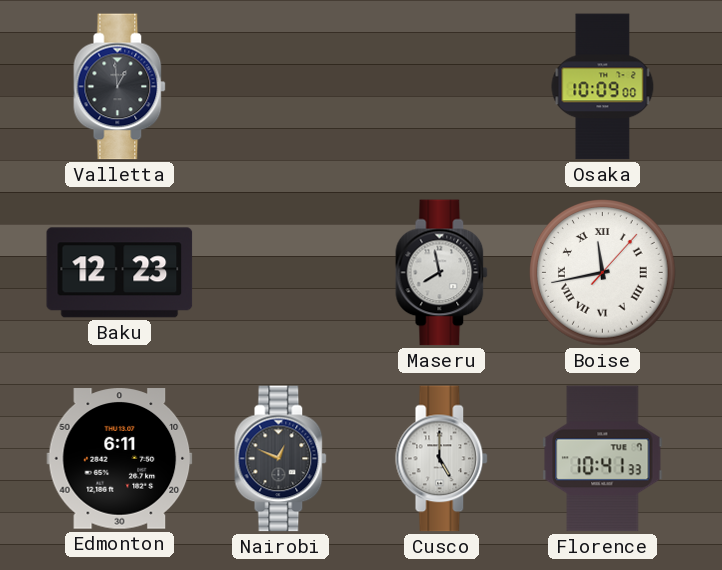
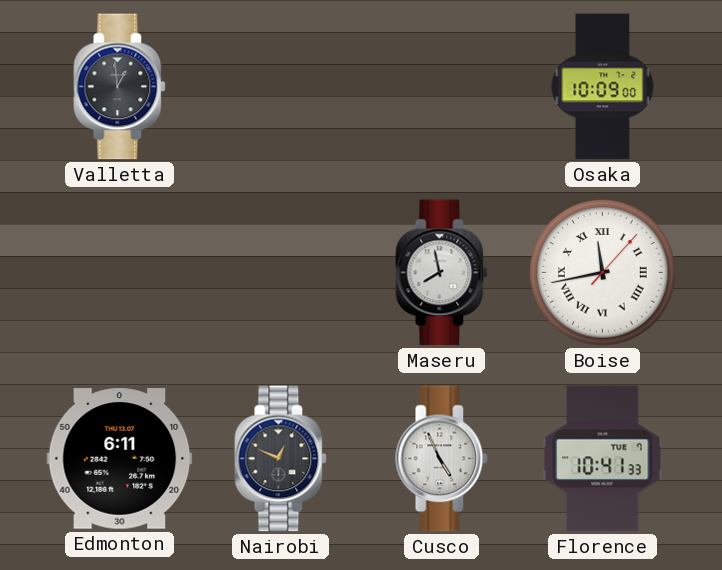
Baku: 12:23 -> none
Cusco: 5:00 -> 4:56
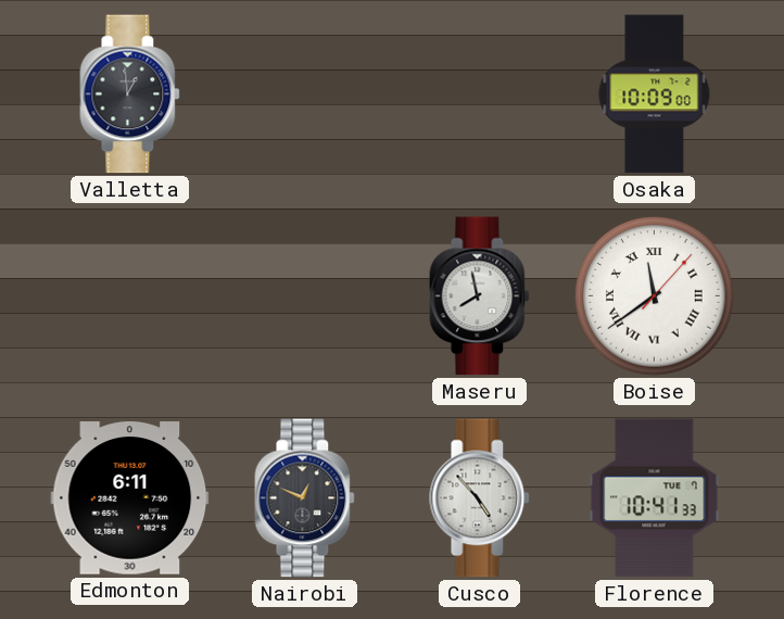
Boise: 11:43 -> 11:39
Cusco: 4:56 -> 4:53
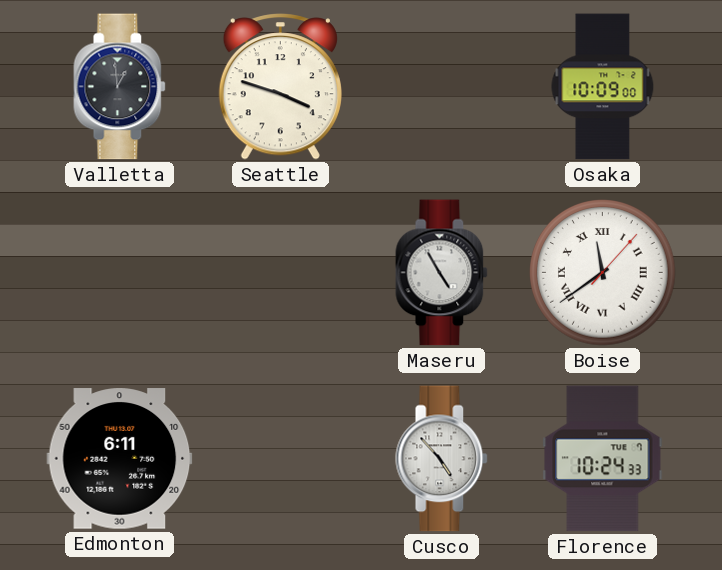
Seattle: none -> 3:48
Maseru: 7:58 -> 4:55
Nairobi: 12:49 -> none
Florence: 10:41 -> 10:24
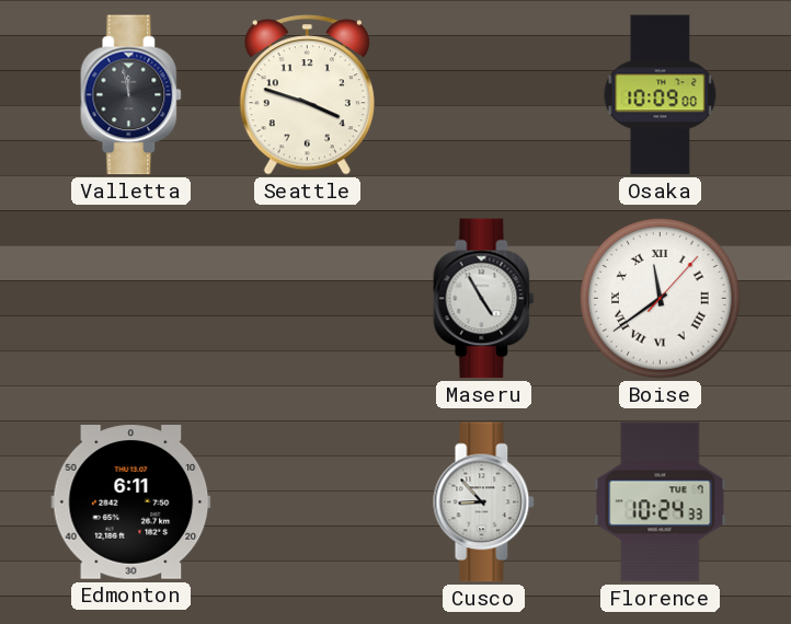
Valletta: 12:59 -> 11:58
Cusco: 4:53 -> 8:53
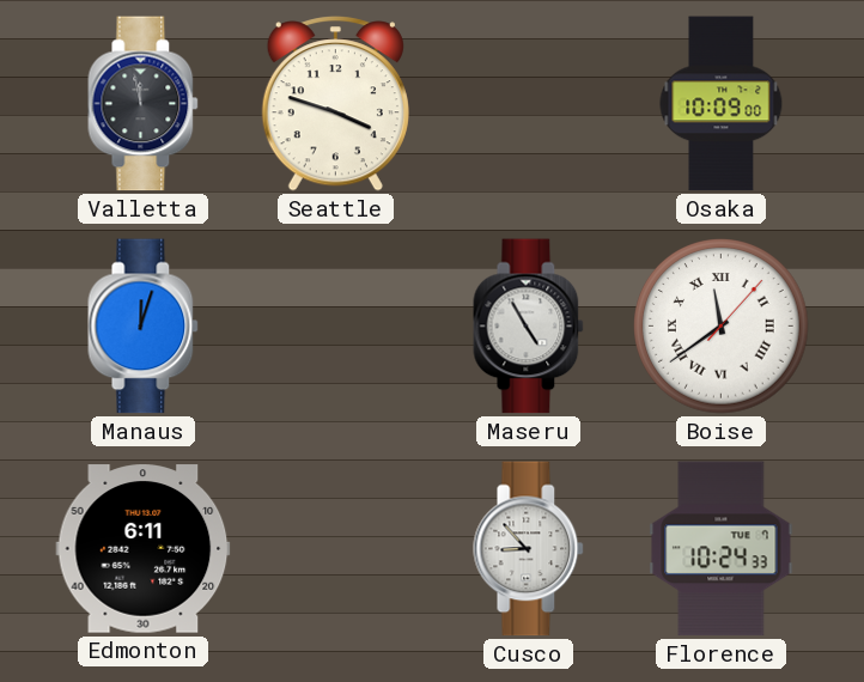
Manaus: none -> 12:03
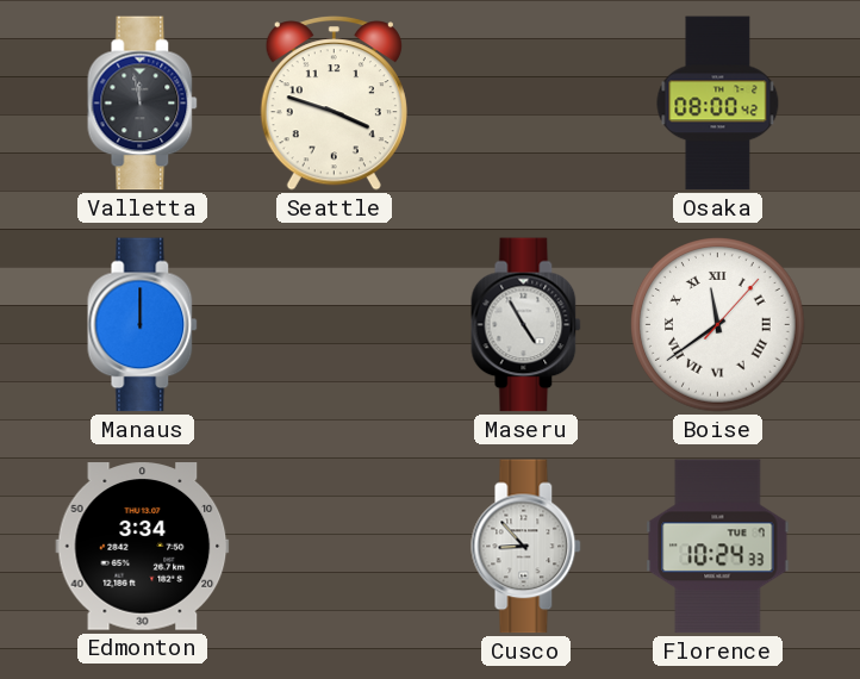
Osaka: 10:09 -> 08:00
Manaus: 12:03 -> 12:00
Edmonton: 6:11 -> 3:34
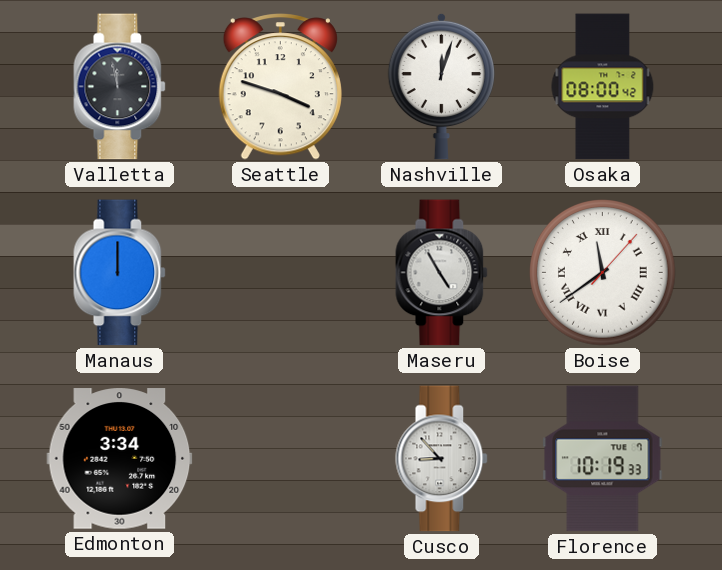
Nashville: none -> 12:03
Florence: 10:24 -> 10:19
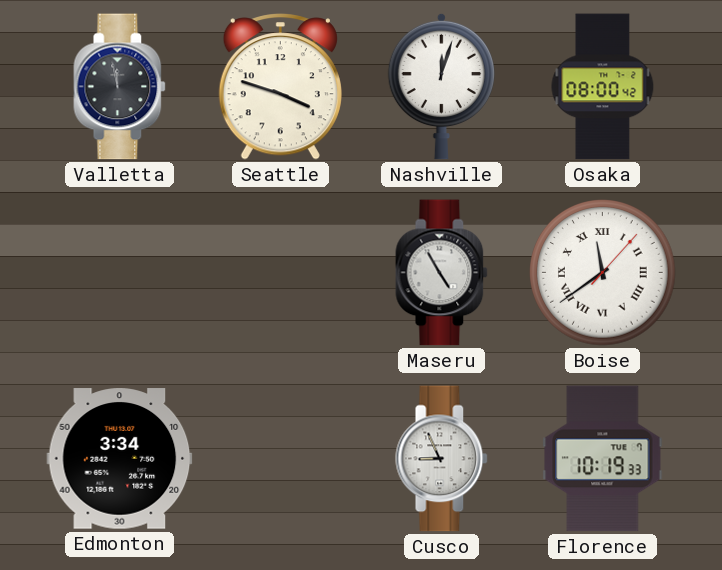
Manaus: 12:00 -> none
Cusco: 8:53 -> 8:56
